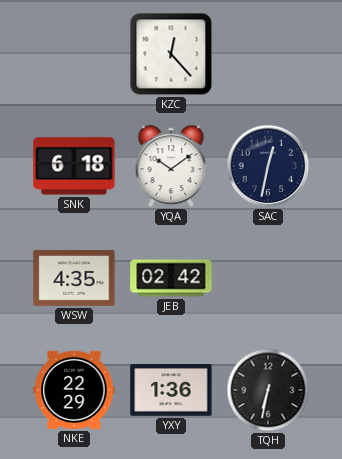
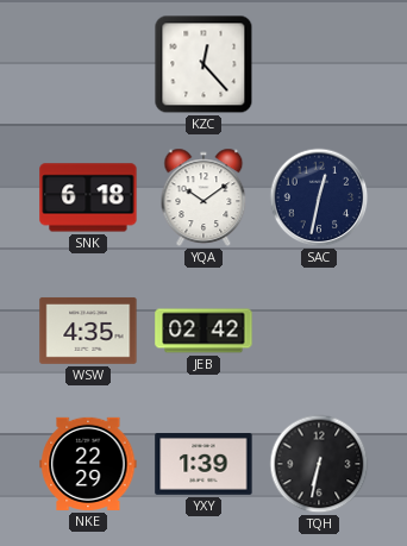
YXY: 1:36 -> 1:39
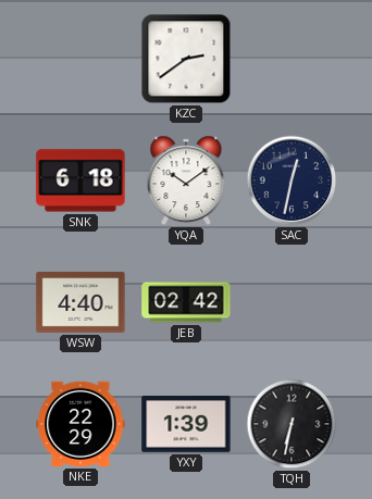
KZC: 12:23 -> 2:39
WSW: 4:35 -> 4:40
